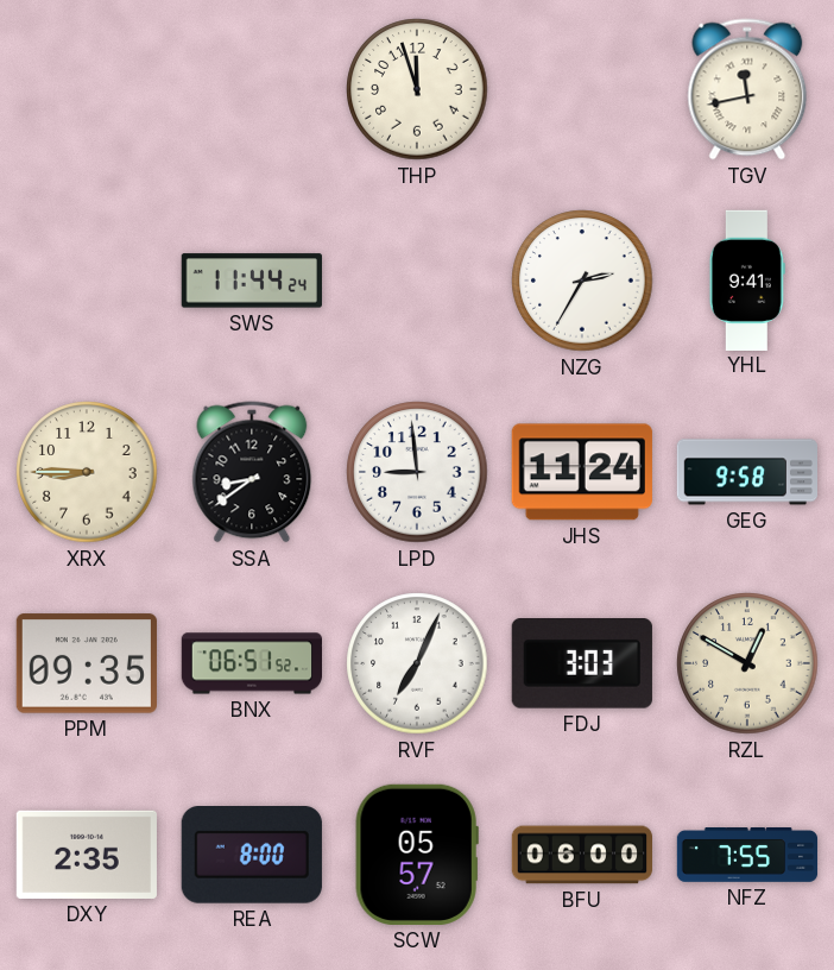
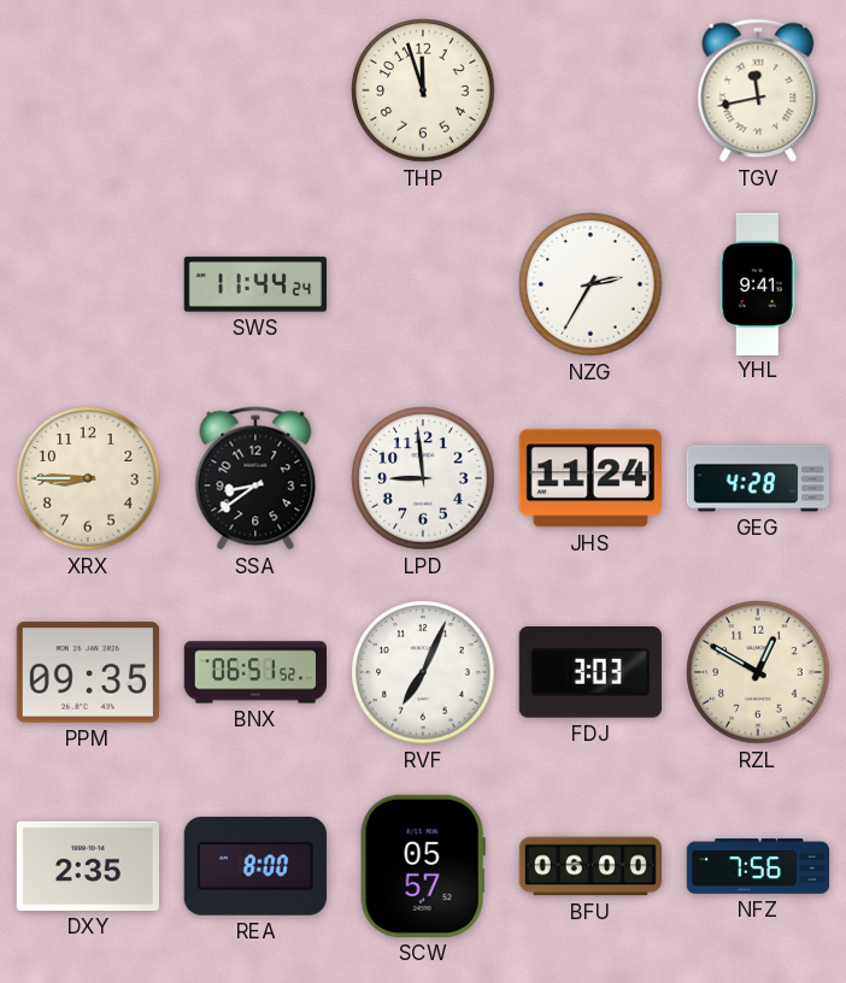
GEG: 9:58 -> 4:28
NFZ: 7:55 -> 7:56
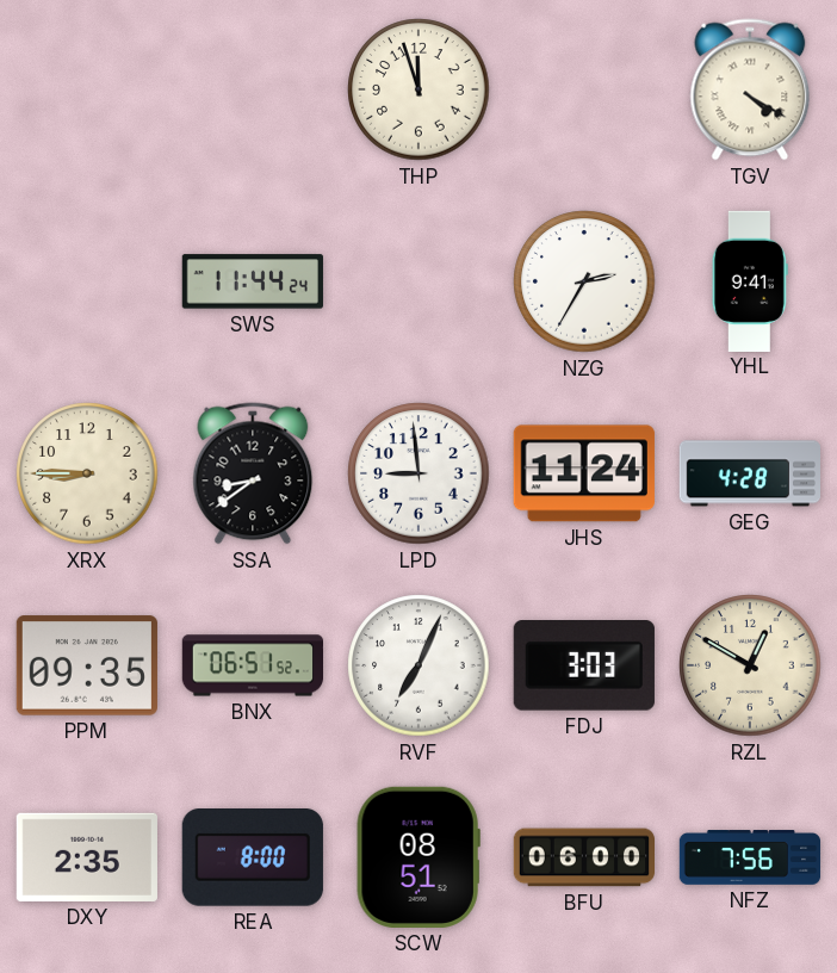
TGV: 11:43 -> 4:20
SCW: 05:57 -> 08:51
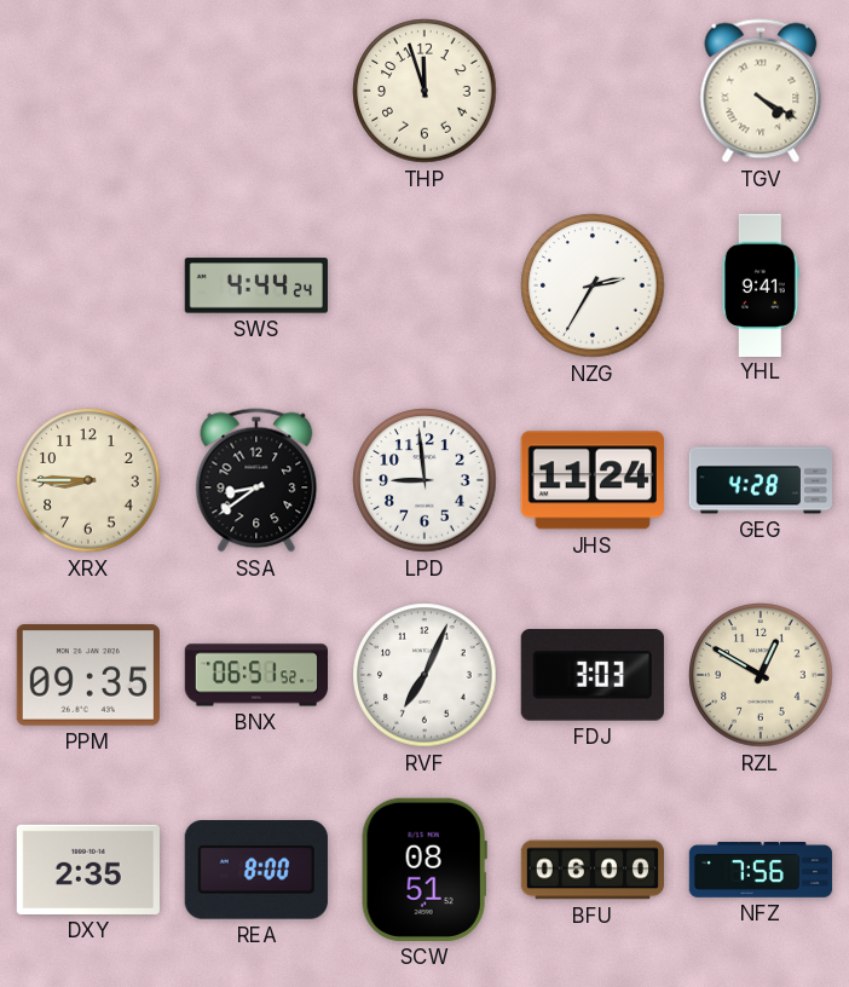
SWS: 11:44 -> 4:44
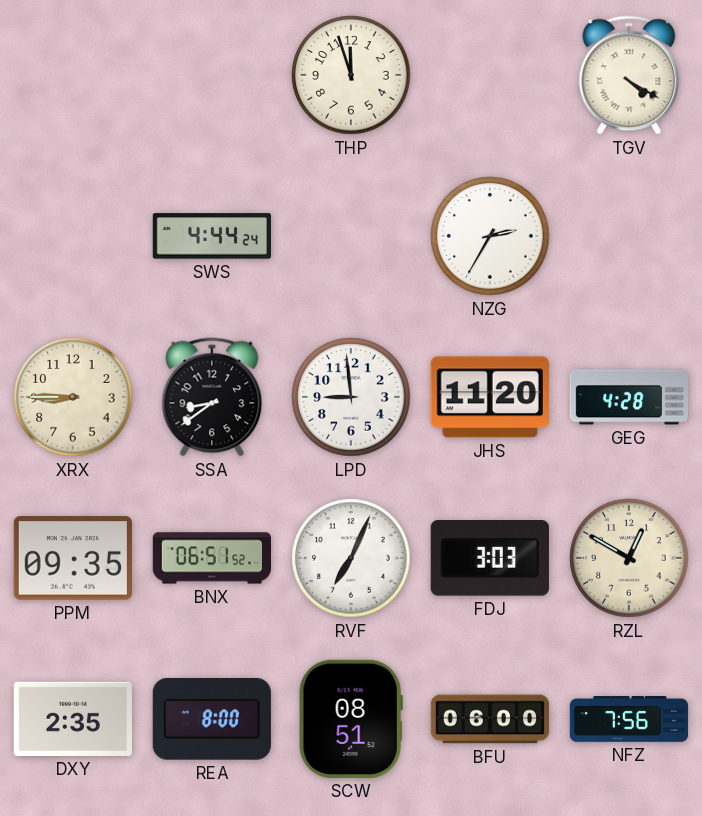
YHL: 9:41 -> none
JHS: 11:24 -> 11:20
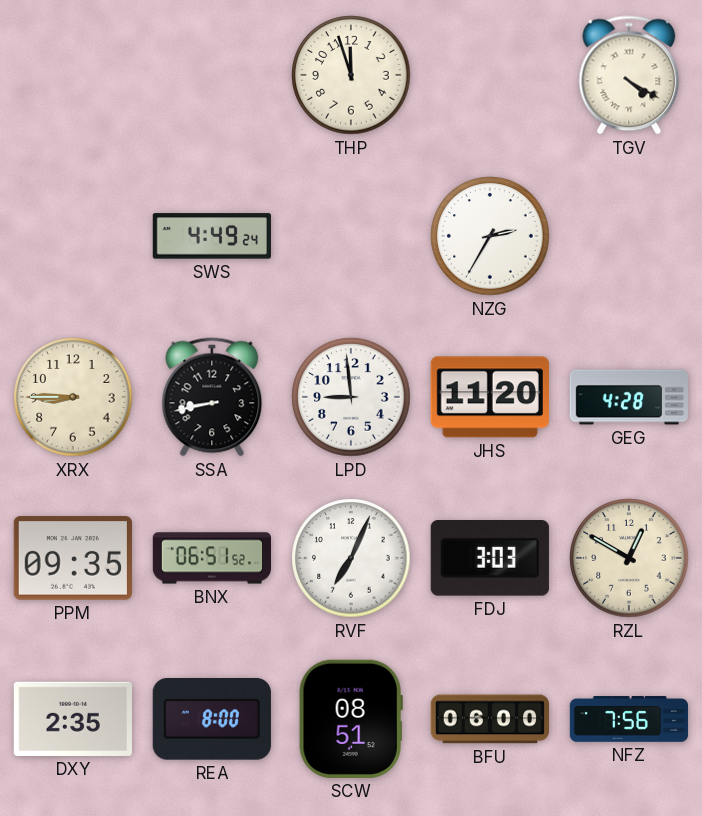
SWS: 4:44 -> 4:49
SSA: 8:39 -> 8:43
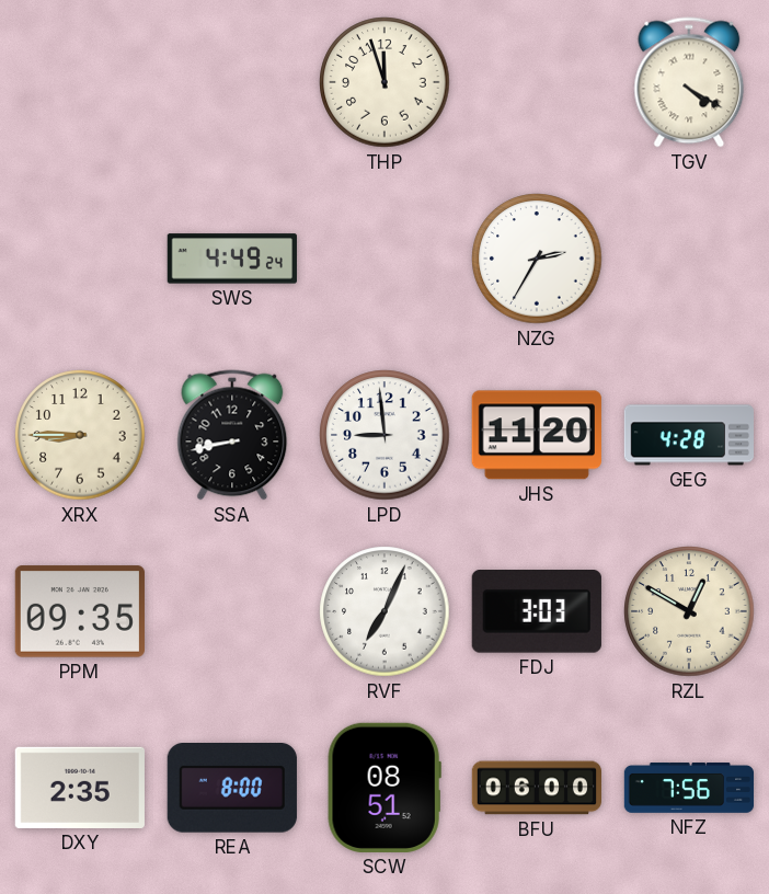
BNX: 06:51 -> none
